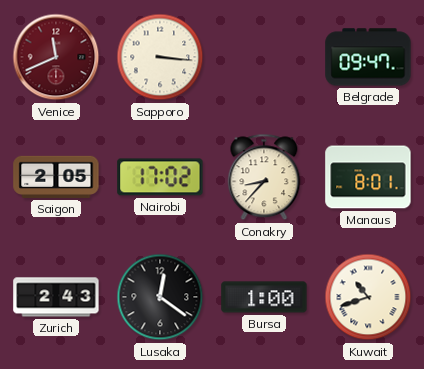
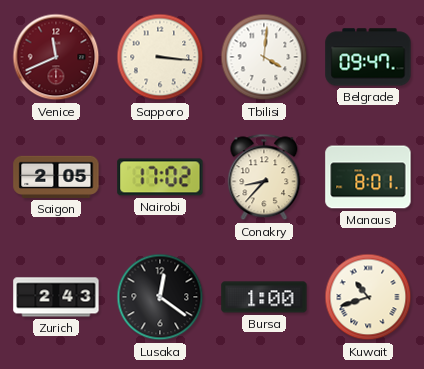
Tbilisi: none -> 4:01
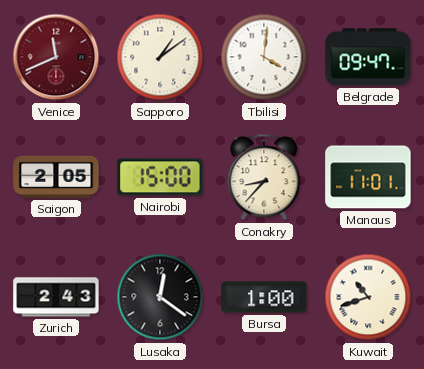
Sapporo: 3:16 -> 1:09
Nairobi: 17:02 -> 15:00
Manaus: 8:01 -> 11:01
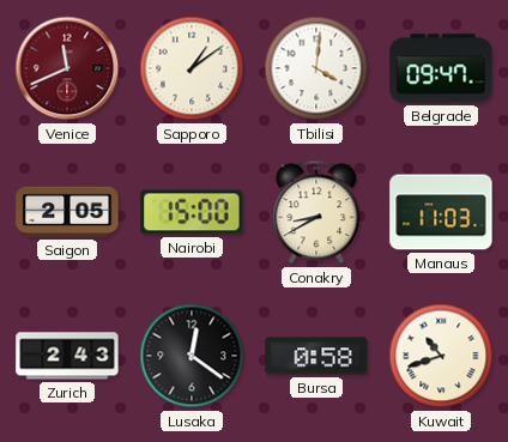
Conakry: 8:37 -> 8:40
Manaus: 11:01 -> 11:03
Bursa: 1:00 -> 0:58
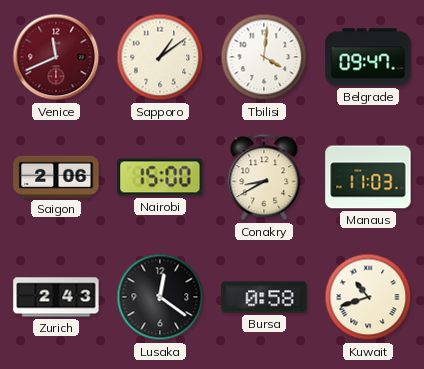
Saigon: 2:05 -> 2:06
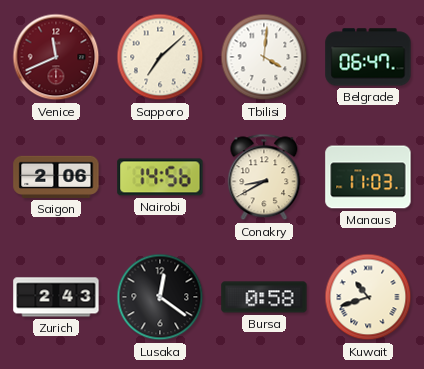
Sapporo: 1:09 -> 7:08
Belgrade: 09:47 -> 06:47
Nairobi: 15:00 -> 14:56
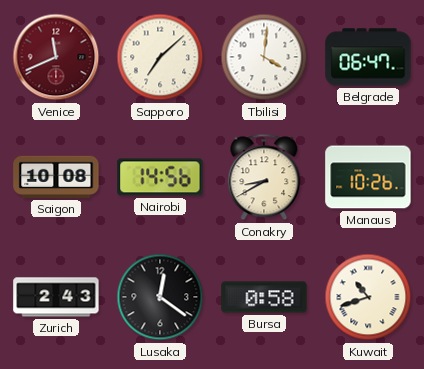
Saigon: 2:06 -> 10:08
Manaus: 11:03 -> 10:26
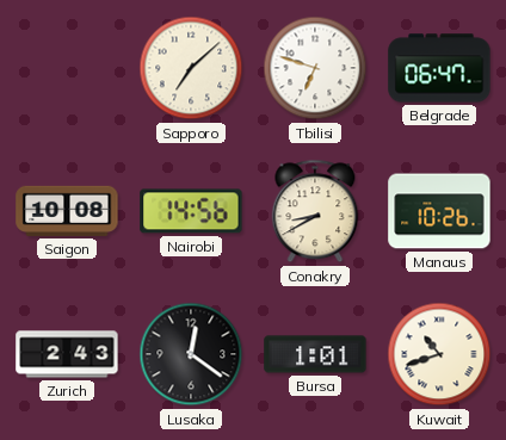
Venice: 11:41 -> none
Tbilisi: 4:01 -> 6:48
Bursa: 0:58 -> 1:01
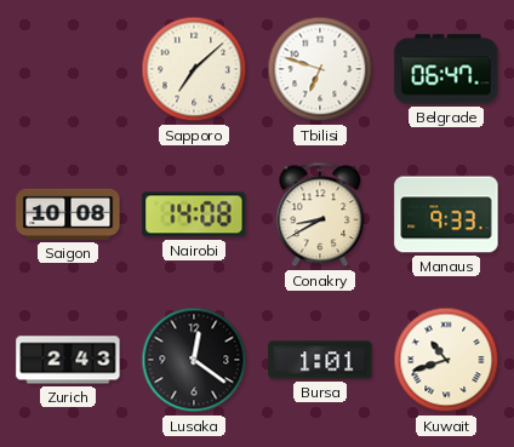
Nairobi: 14:56 -> 14:08
Manaus: 10:26 -> 9:33
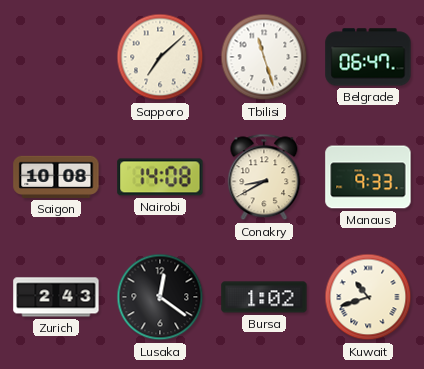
Tbilisi: 6:48 -> 11:27
Bursa: 1:01 -> 1:02
